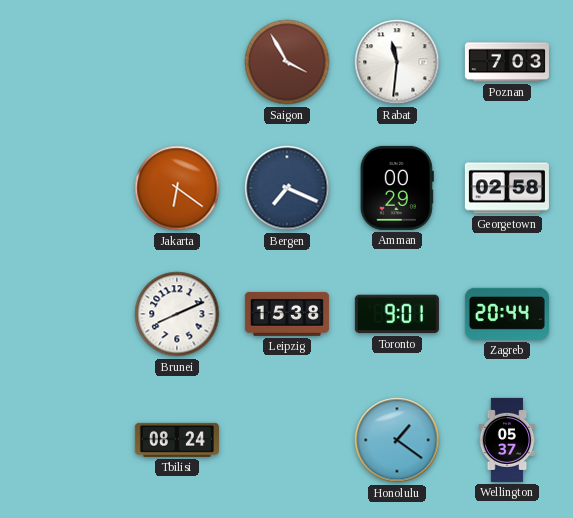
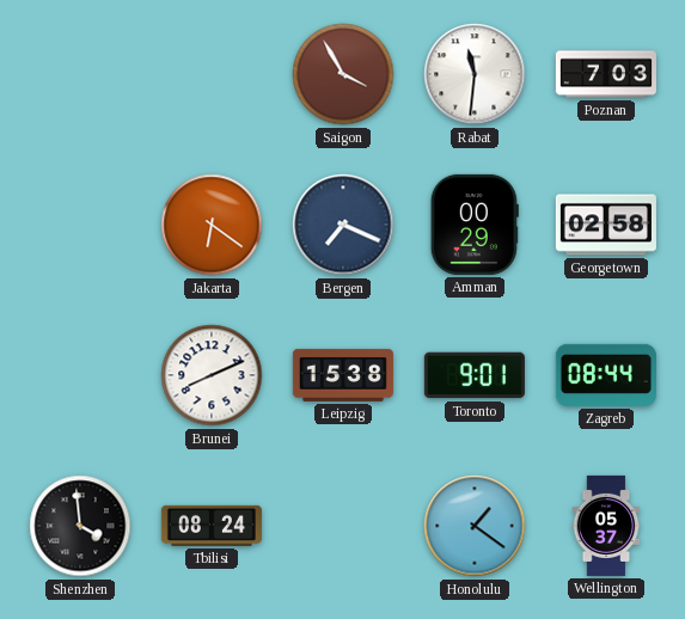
Zagreb: 20:44 -> 08:44
Shenzhen: none -> 3:59
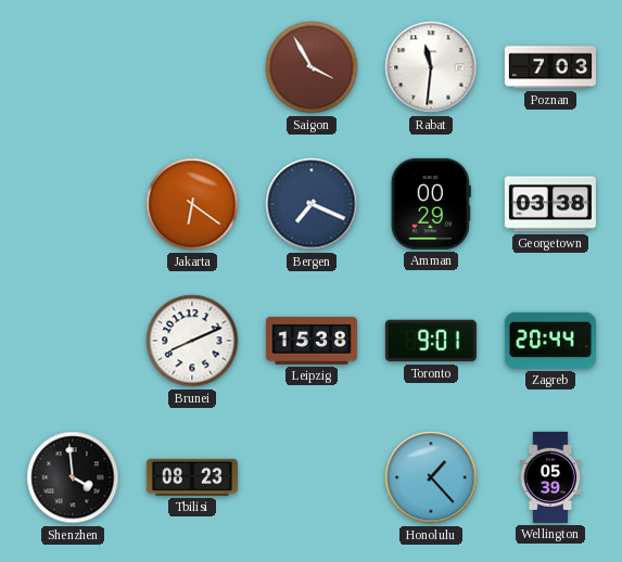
Georgetown: 02:58 -> 03:38
Zagreb: 08:44 -> 20:44
Tbilisi: 08:24 -> 08:23
Honolulu: 1:21 -> 1:23
Wellington: 05:37 -> 05:39
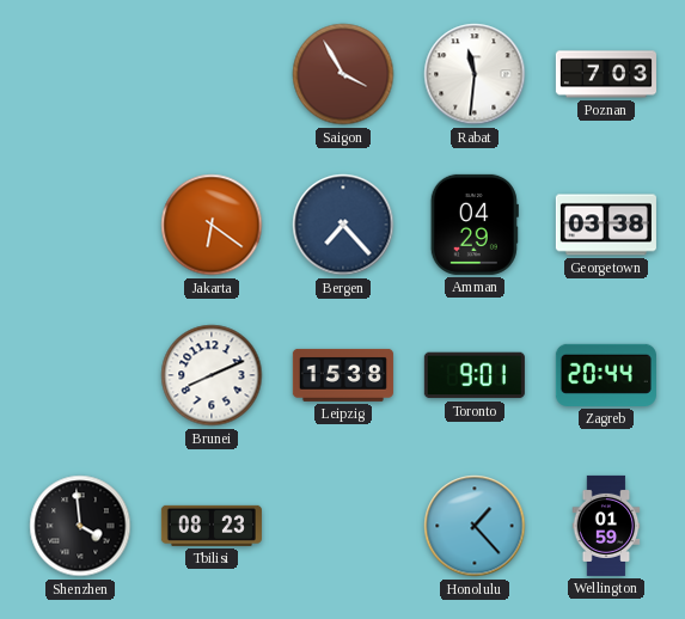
Bergen: 7:19 -> 7:23
Amman: 00:29 -> 04:29
Wellington: 05:39 -> 01:59
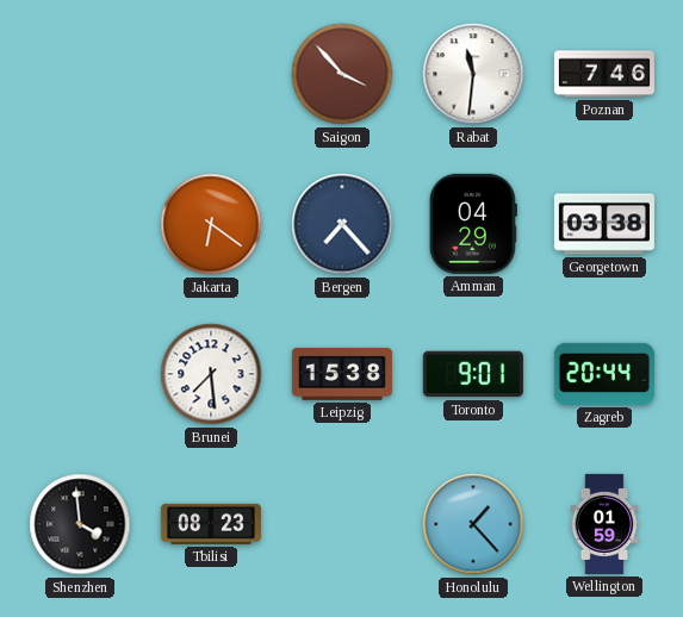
Saigon: 3:55 -> 3:53
Poznan: 7:03 -> 7:46
Brunei: 8:11 -> 7:29
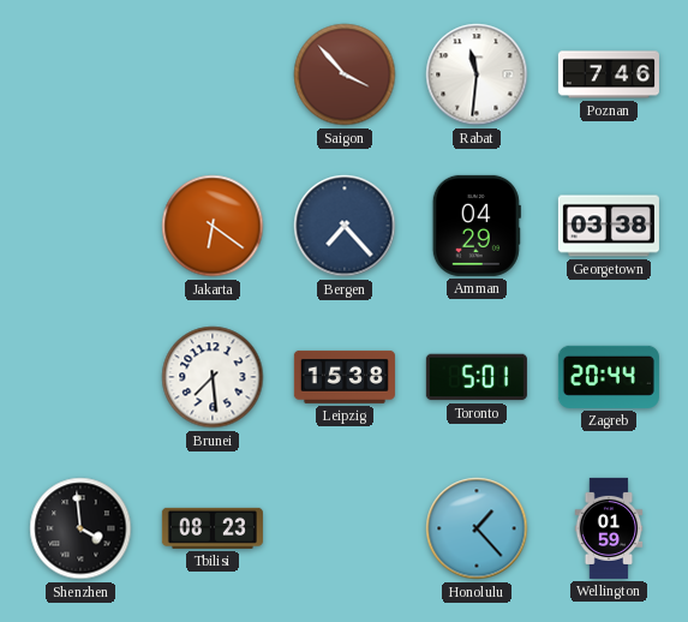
Toronto: 9:01 -> 5:01
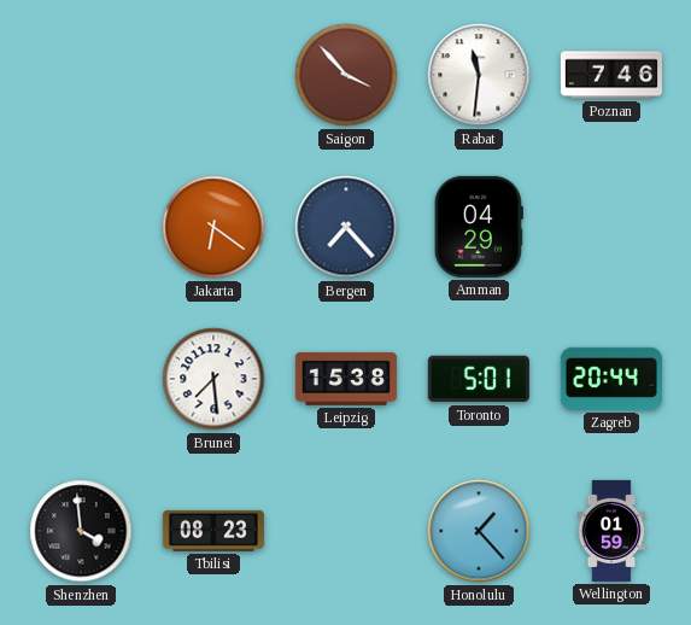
Georgetown: 03:38 -> none
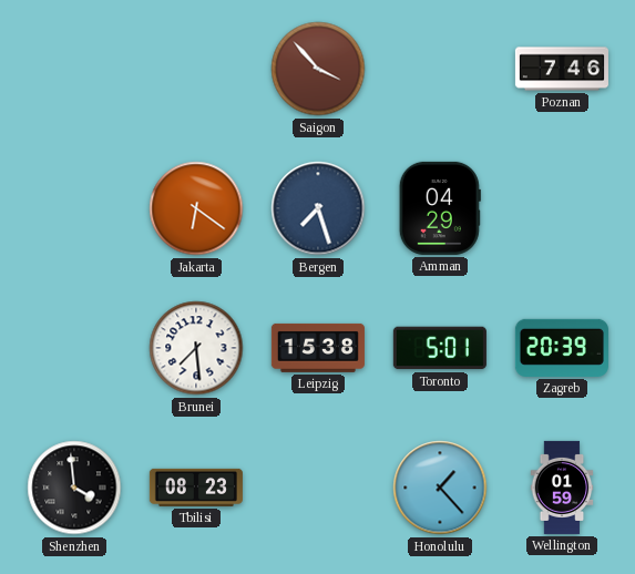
Rabat: 11:31 -> none
Bergen: 7:23 -> 7:27
Zagreb: 20:44 -> 20:39
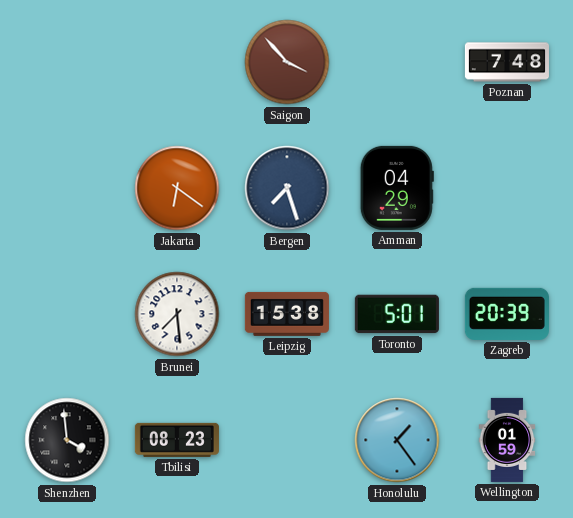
Poznan: 7:46 -> 7:48
Honolulu: 1:23 -> 1:24
